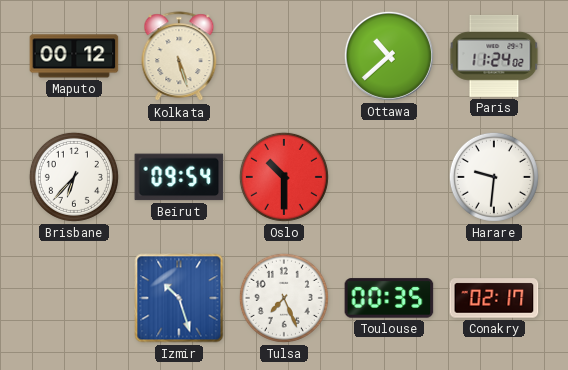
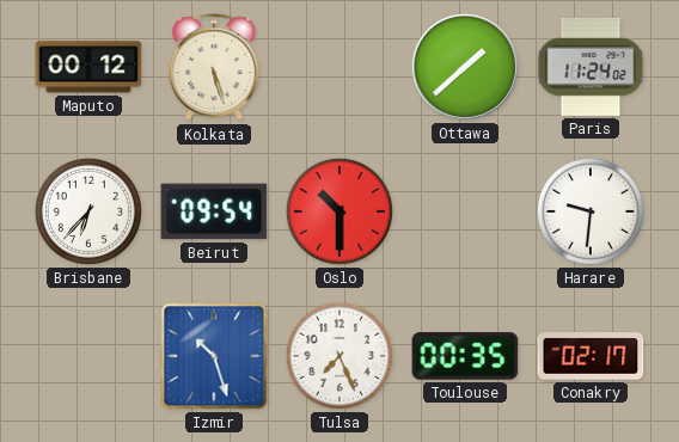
Ottawa: 10:38 -> 1:38
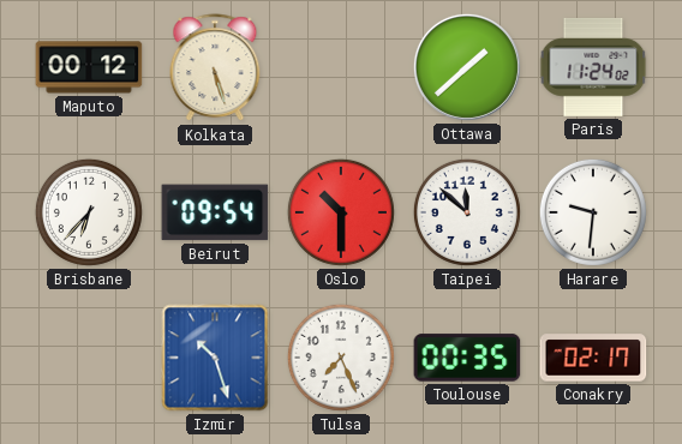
Taipei: none -> 11:52
